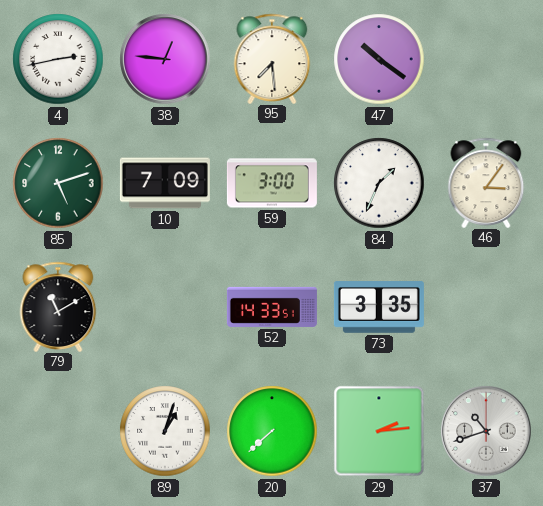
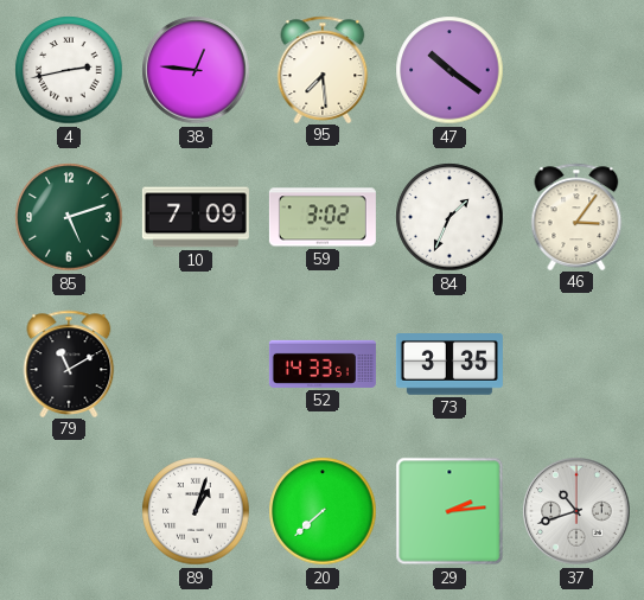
59: 3:00 -> 3:02
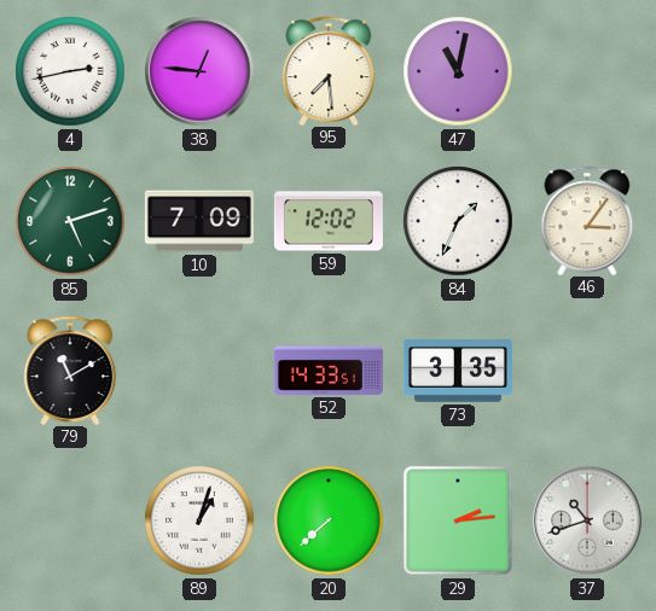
47: 10:21 -> 11:02
59: 3:02 -> 12:02
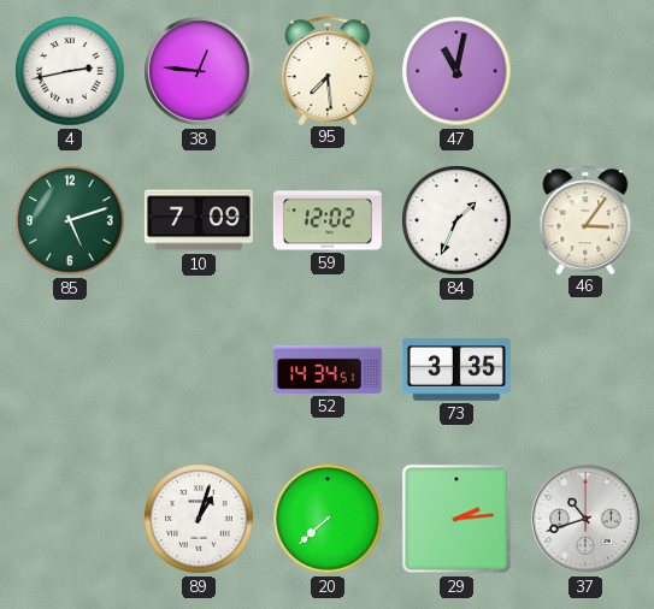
79: 11:10 -> none
52: 14:33 -> 14:34
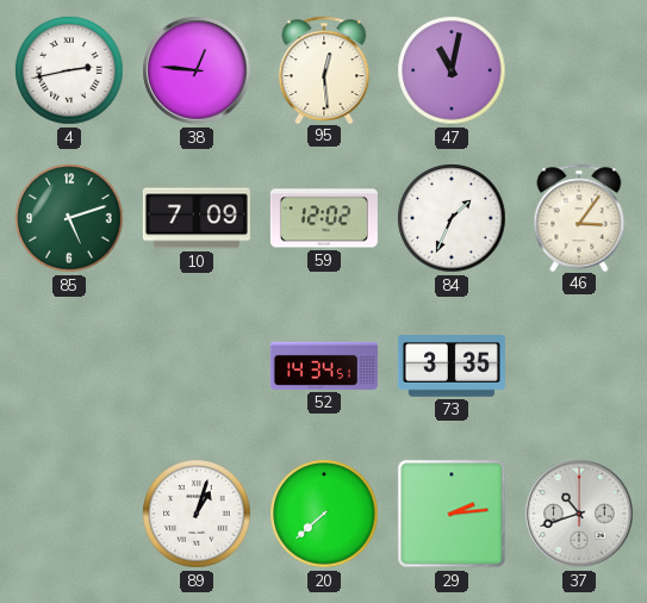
95: 7:29 -> 12:29
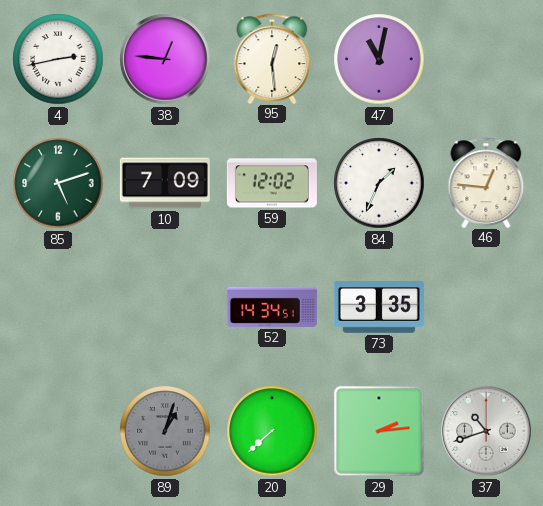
46: 3:06 -> 12:46
89 dial: white -> grey
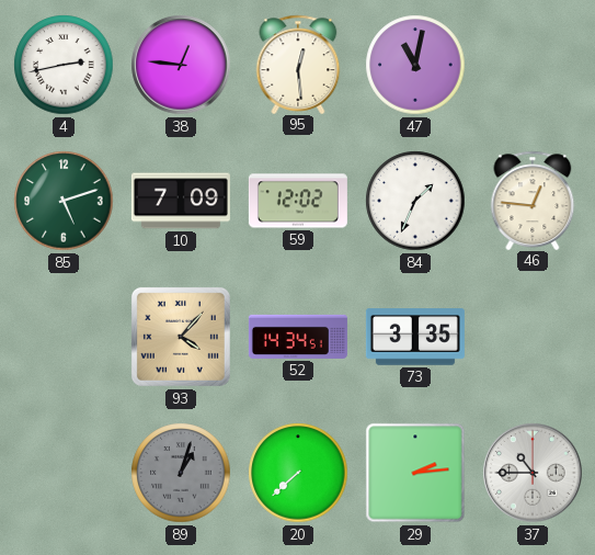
93: none -> 4:07
37: 10:42 -> 10:45
